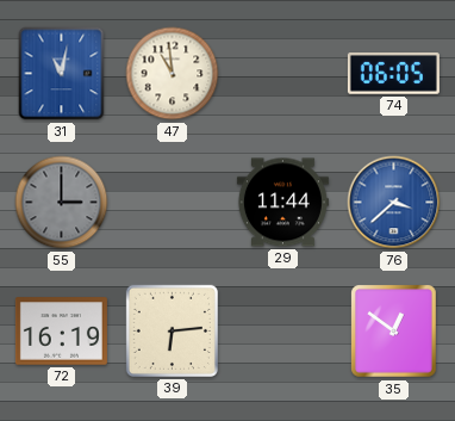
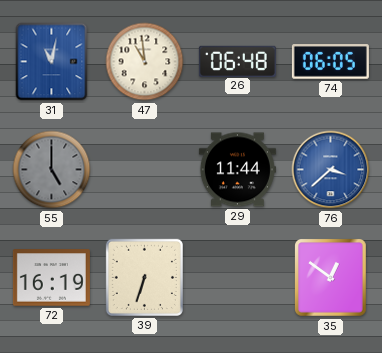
26: none -> 06:48
55: 3:00 -> 5:00
39: 6:14 -> 6:33
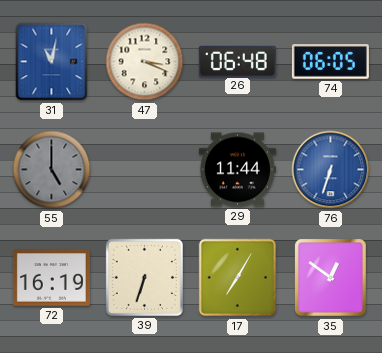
47: 10:59 -> 3:19
76: 3:38 -> 6:33
17: none -> 7:05
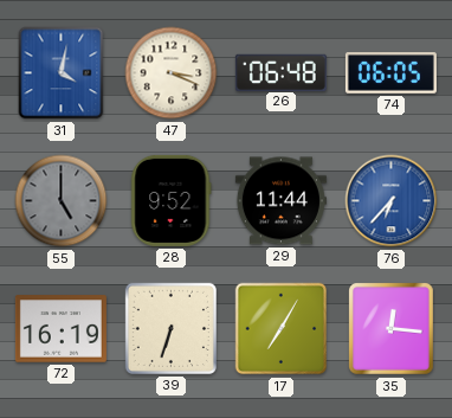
31: 11:02 -> 4:02
28: none -> 9:52
76: 6:33 -> 6:37
35: 12:51 -> 12:16
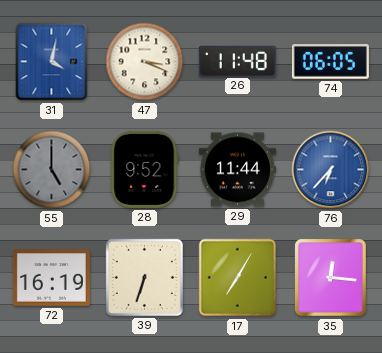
26: 06:48 -> 11:48
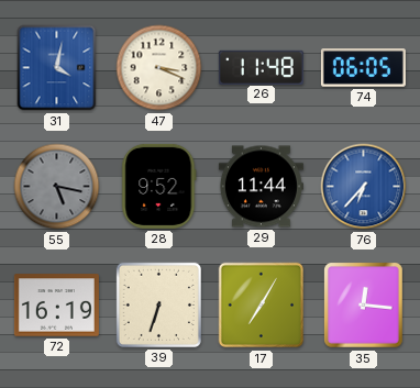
55: 5:00 -> 5:17
